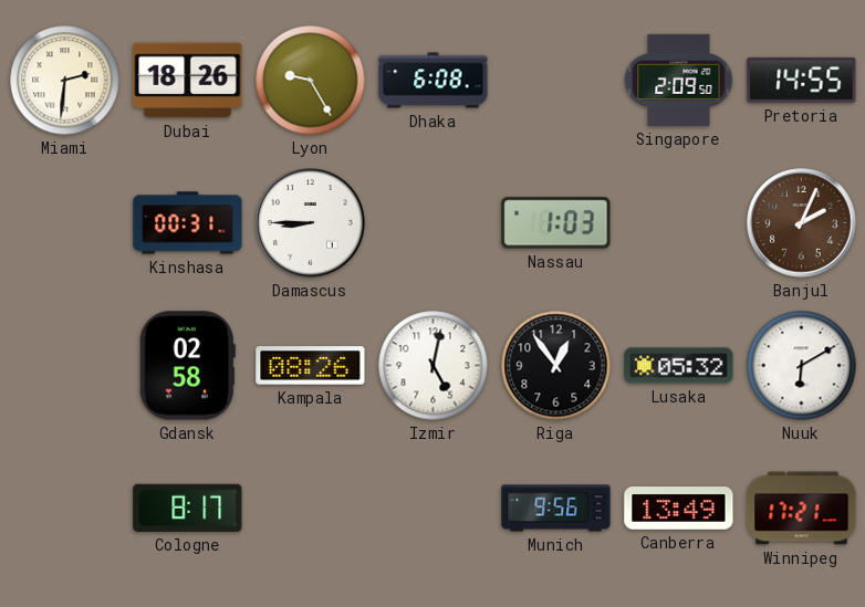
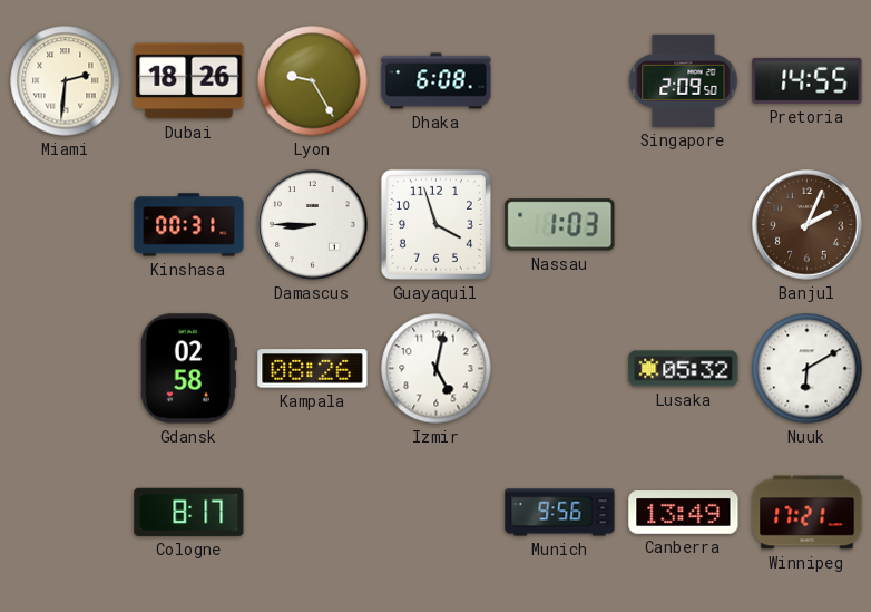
Guayaquil: none -> 3:57
Riga: 12:54 -> none
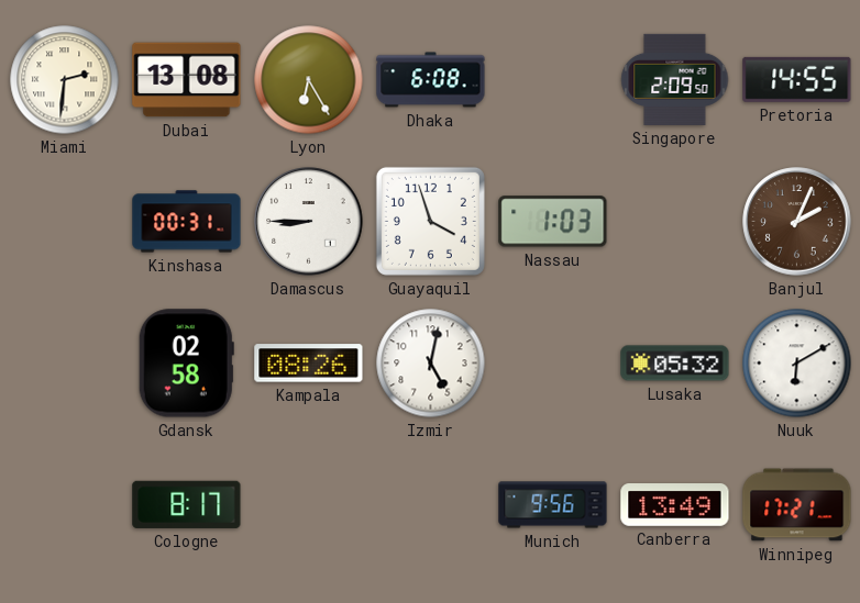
Dubai: 18:26 -> 13:08
Lyon: 9:25 -> 6:25
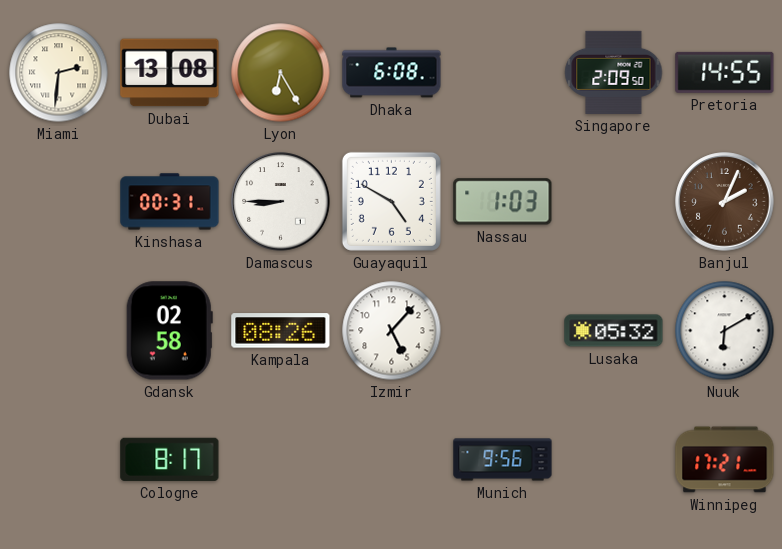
Guayaquil: 3:57 -> 4:50
Izmir: 5:02 -> 5:07
Canberra: 13:49 -> none
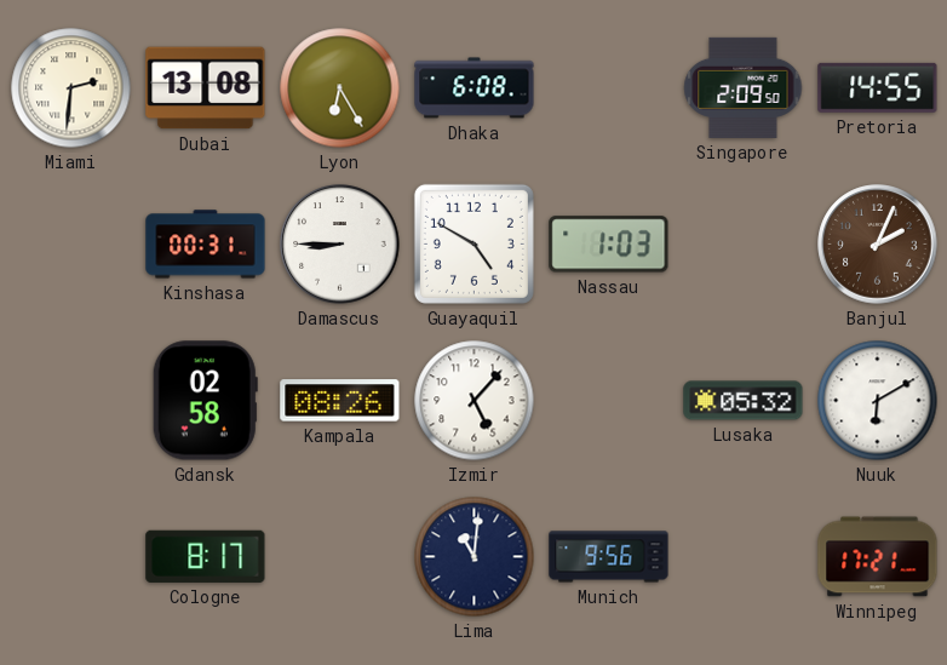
Lima: none -> 11:01
